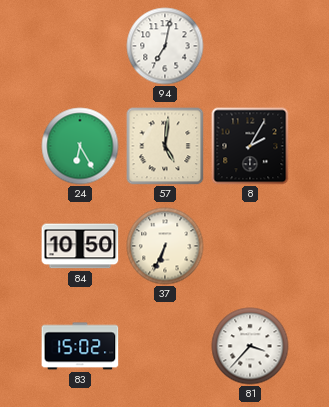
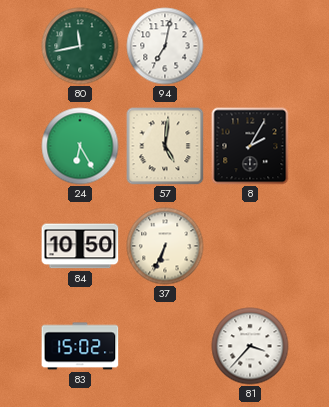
80: none -> 11:43
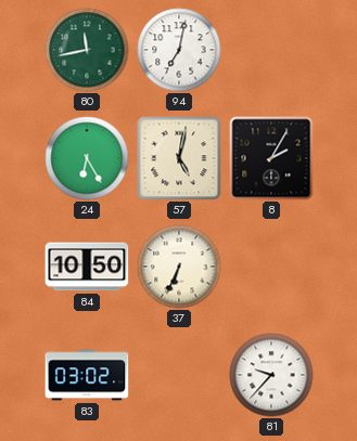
57: 5:01 -> 5:02
83: 15:02 -> 03:02
81: 3:37 -> 9:37
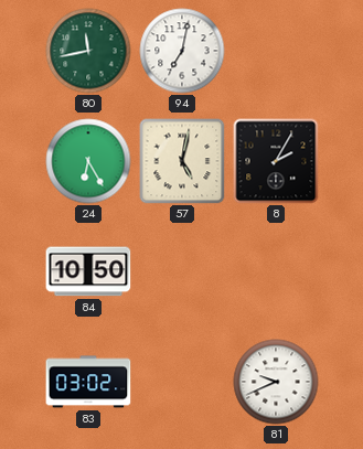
37: 6:34 -> none
81: 9:37 -> 9:41
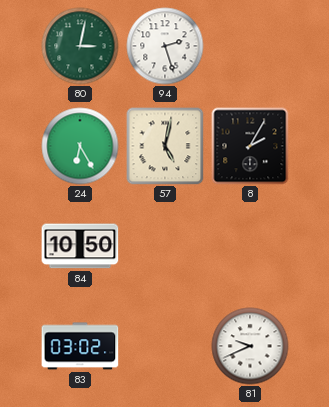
80: 11:43 -> 3:02
94: 7:02 -> 2:27
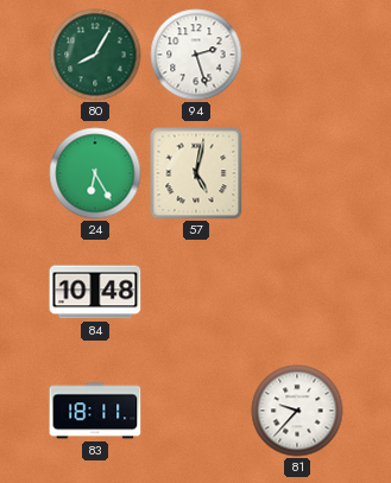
80: 3:02 -> 8:05
8: 2:05 -> none
84: 10:50 -> 10:48
83: 03:02 -> 18:11
81: 9:41 -> 9:37
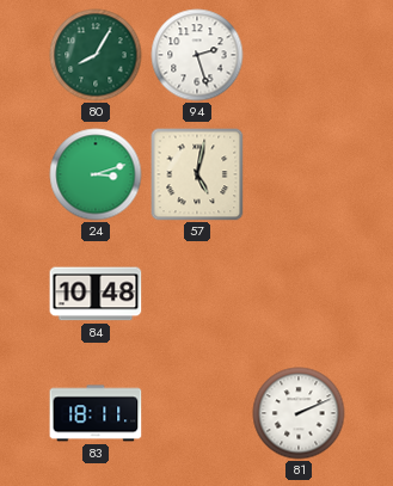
24: 6:25 -> 3:12
81: 9:37 -> 2:11
